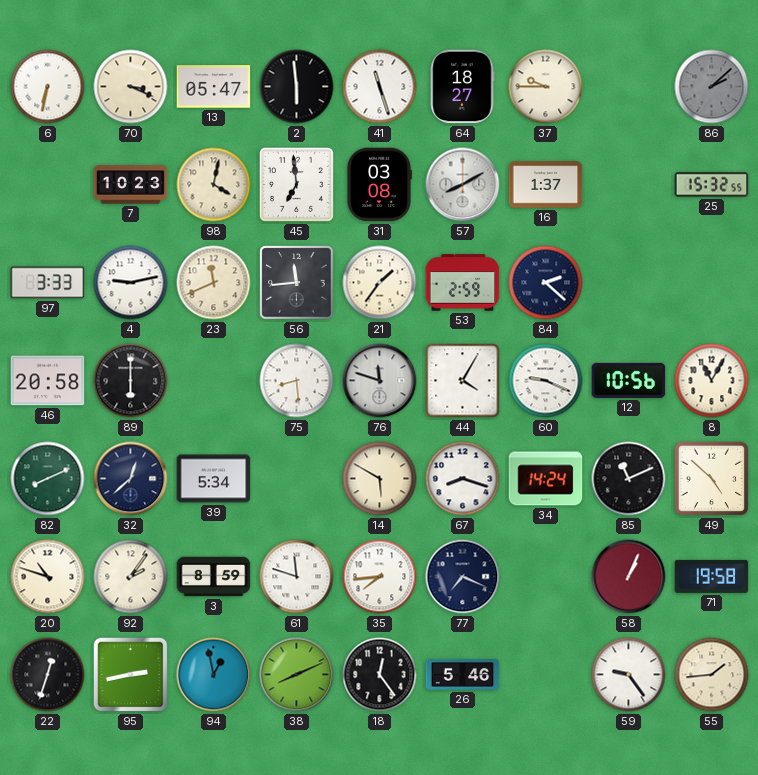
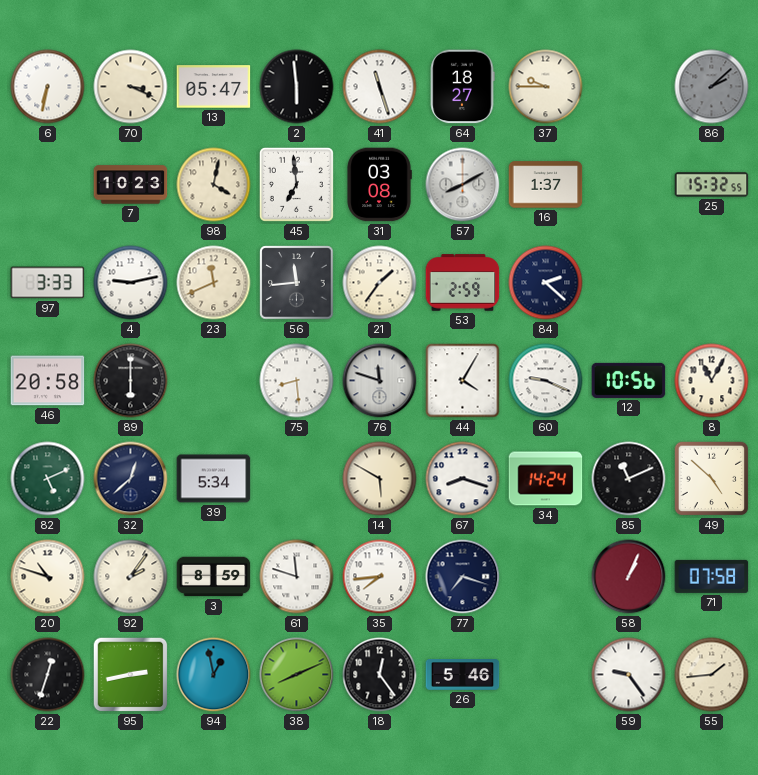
82: 8:11 -> 5:11
77: 7:19 -> 7:18
71: 19:58 -> 07:58
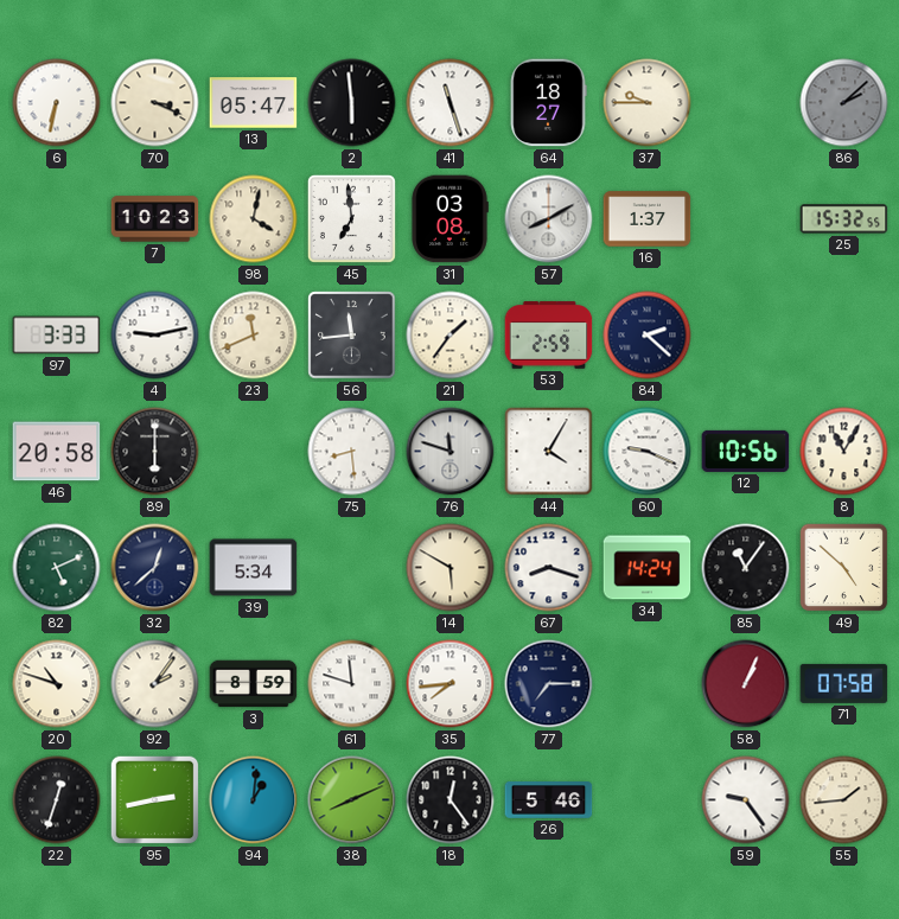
85: 11:11 -> 11:06
77: 7:18 -> 7:15
94: 12:58 -> 1:01
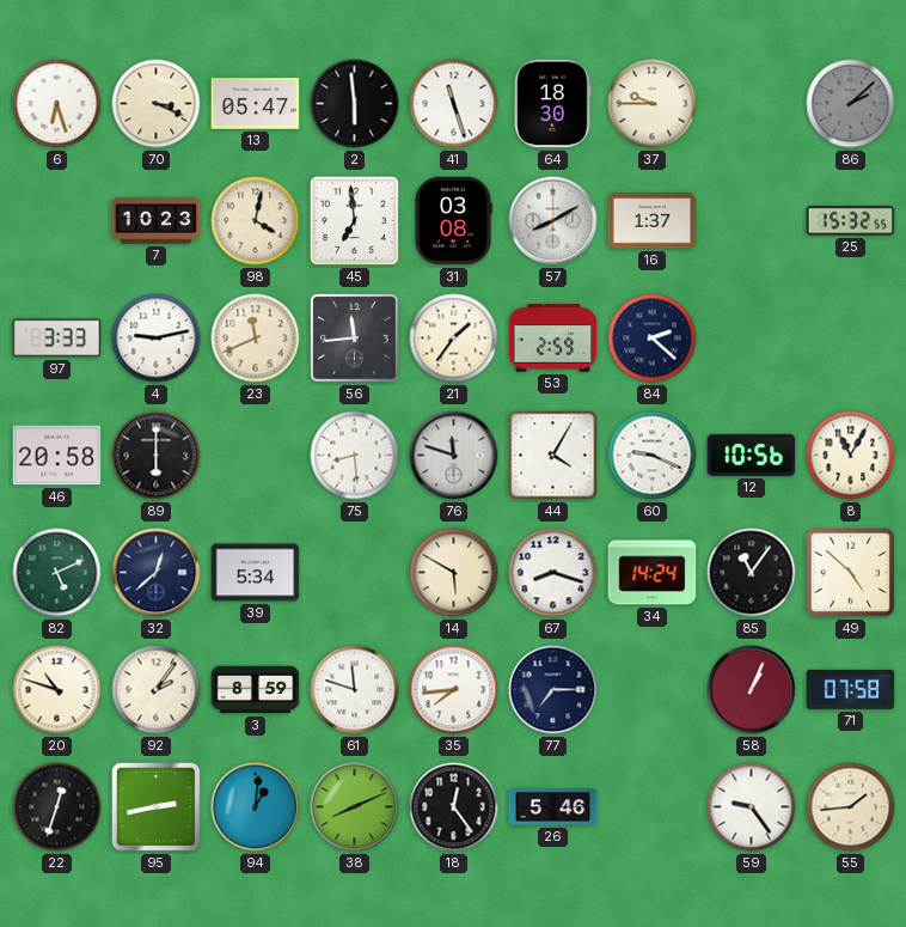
6: 6:32 -> 6:27
64: 18:27 -> 18:30
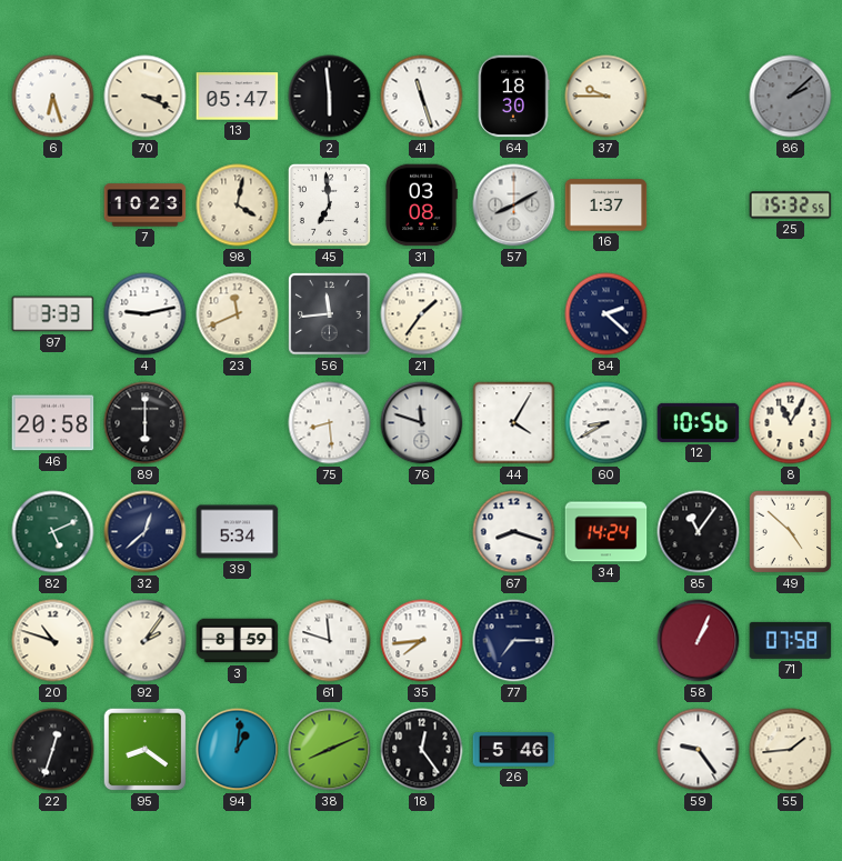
53: 2:59 -> none
60: 9:19 -> 8:40
14: 5:50 -> none
95: 2:43 -> 8:21
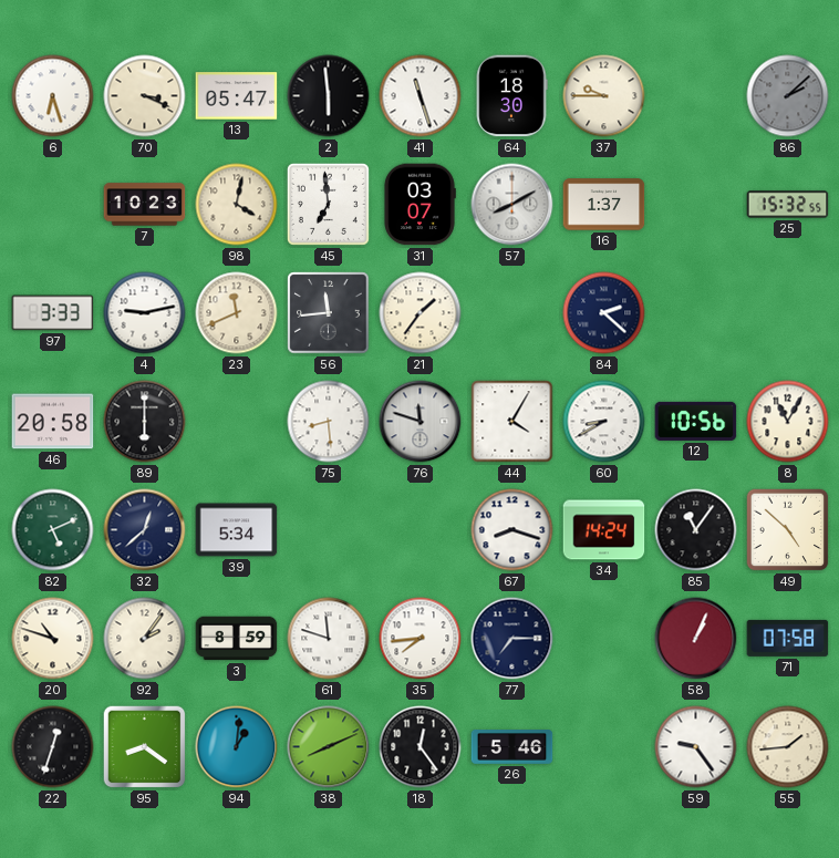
31: 03:08 -> 03:07
